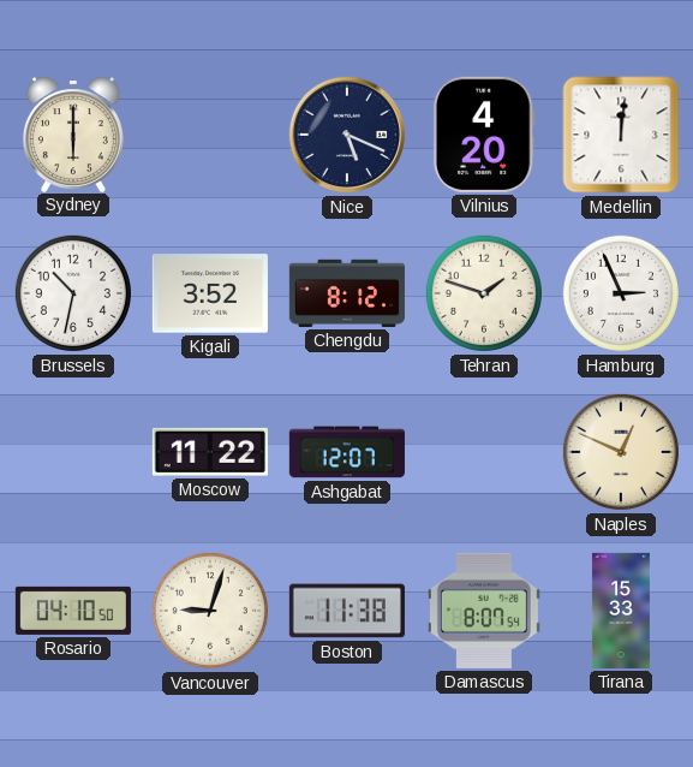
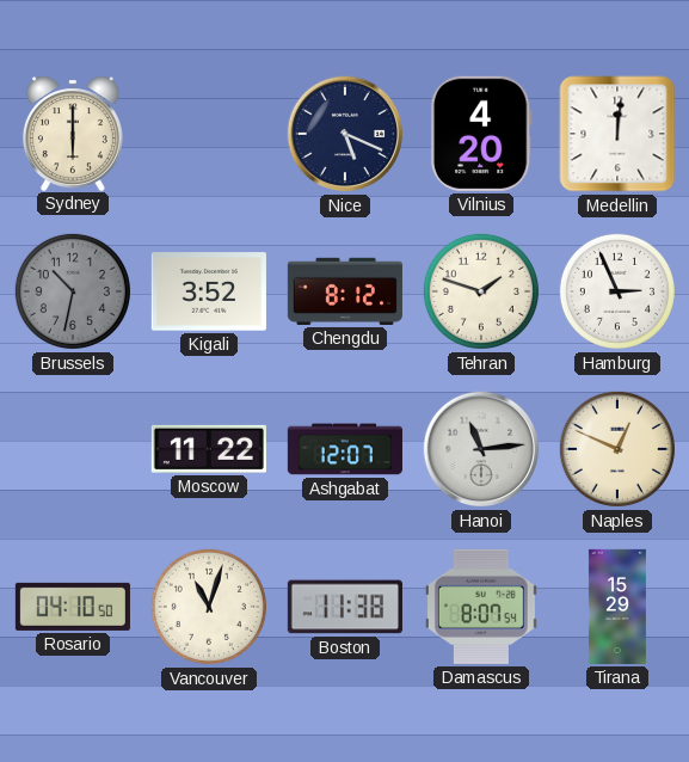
Brussels dial: white -> grey
Hanoi: none -> 11:14
Vancouver: 9:03 -> 11:03
Tirana: 15:33 -> 15:29
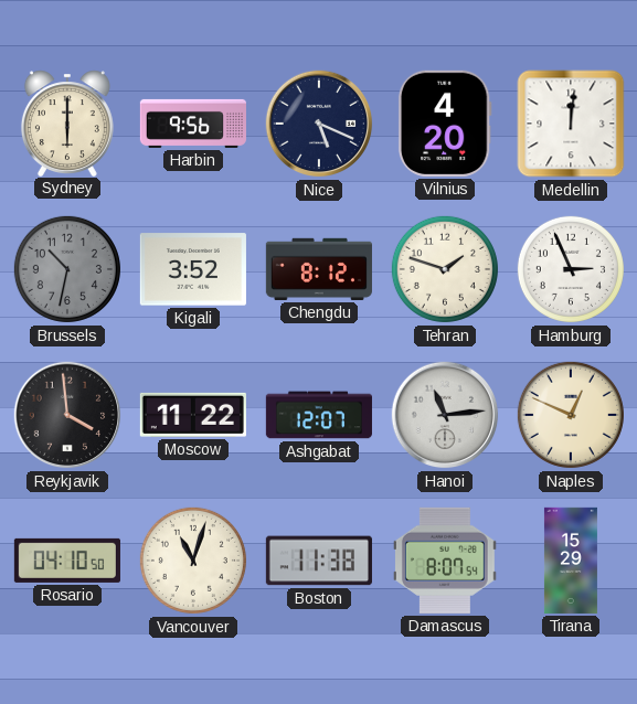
Harbin: none -> 9:56
Reykjavik: none -> 3:59
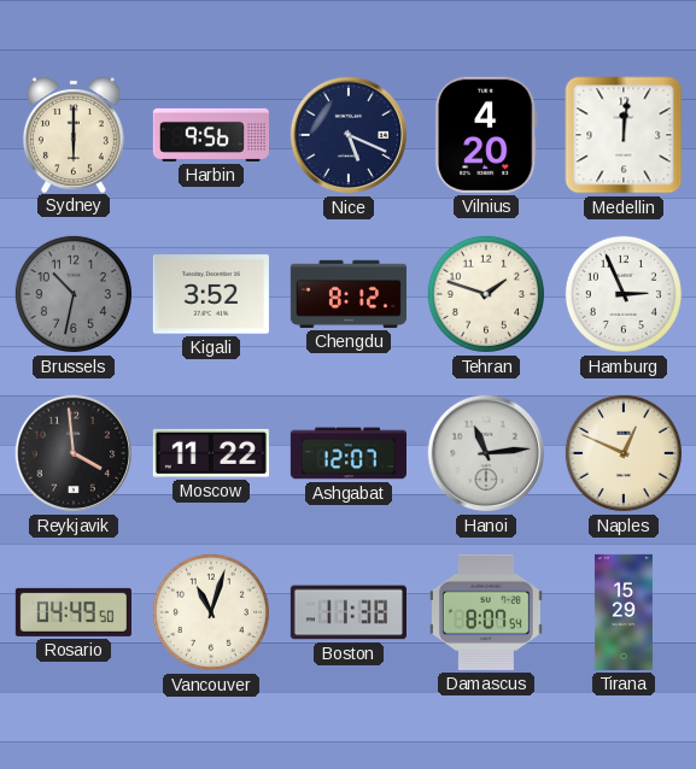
Rosario: 04:10 -> 04:49
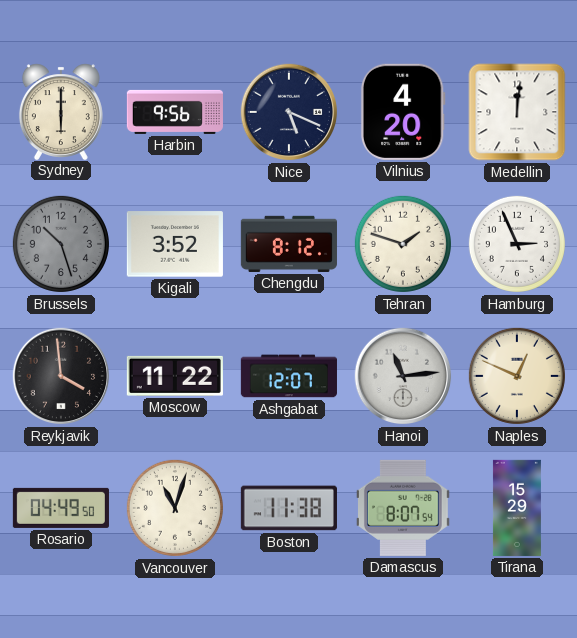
Brussels: 10:32 -> 10:27
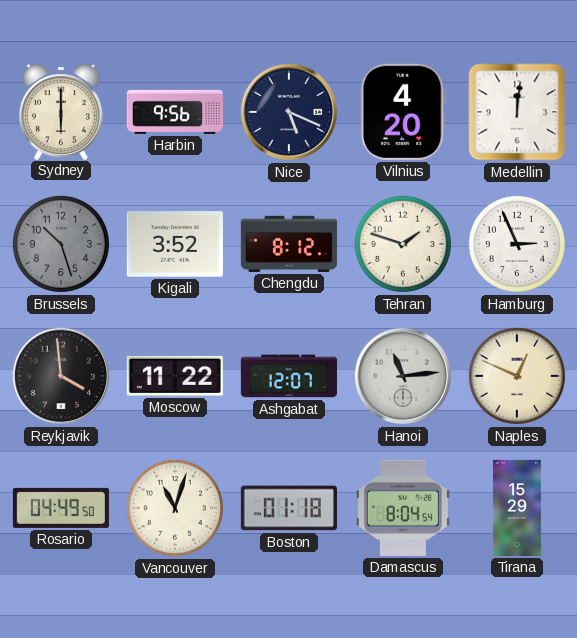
Boston: 11:38 -> 01:18
Damascus: 8:07 -> 8:04
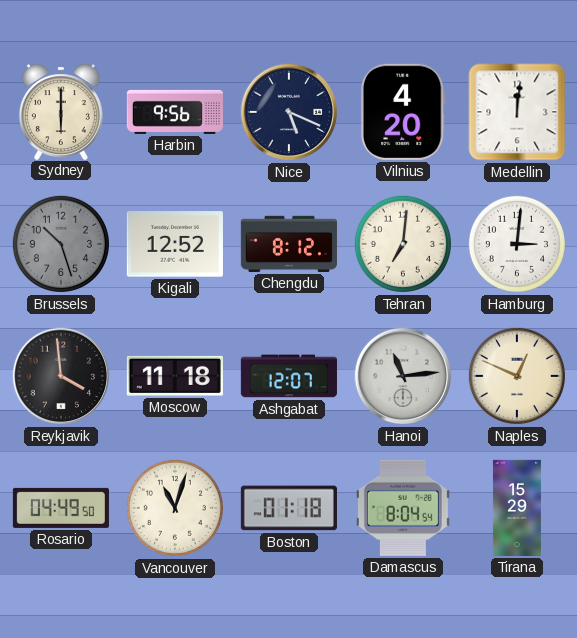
Kigali: 3:52 -> 12:52
Tehran: 1:48 -> 7:01
Hamburg: 2:56 -> 3:01
Moscow: 11:22 -> 11:18
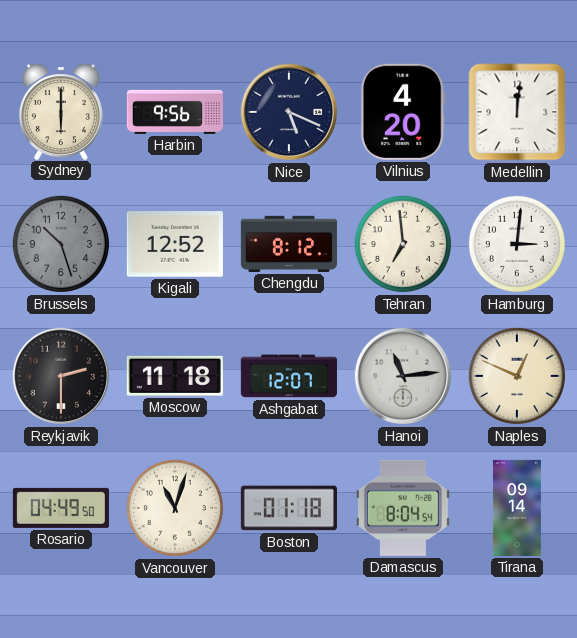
Tehran: 7:01 -> 6:59
Reykjavik: 3:59 -> 2:30
Tirana: 15:29 -> 09:14
